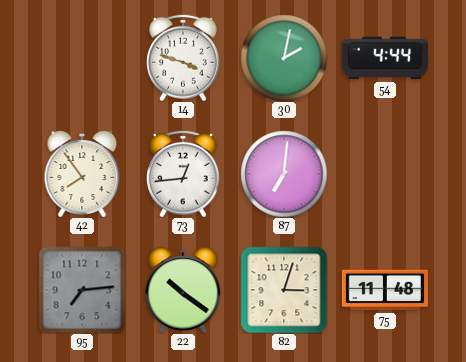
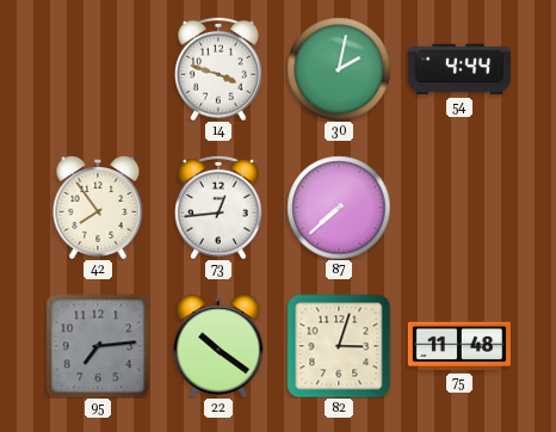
87: 7:01 -> 7:38
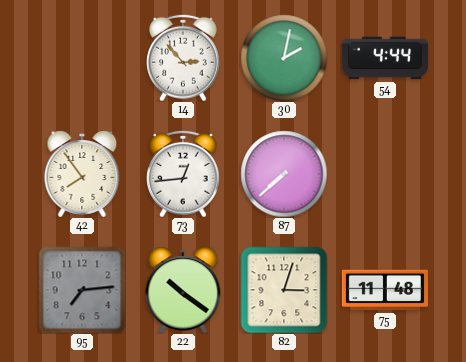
14: 3:48 -> 2:53
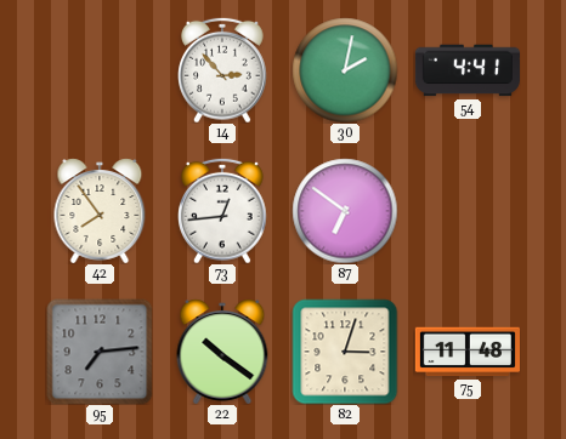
54: 4:44 -> 4:41
87: 7:38 -> 6:51
